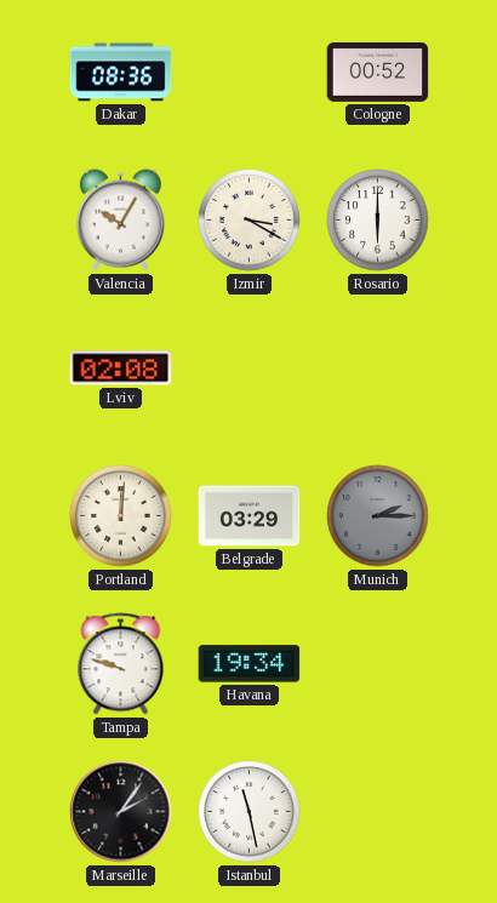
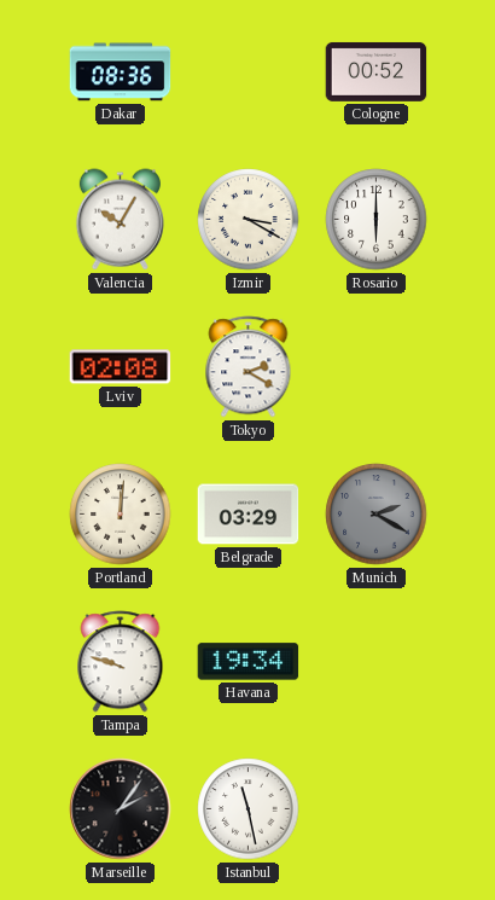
Tokyo: none -> 2:20
Munich: 2:15 -> 2:20
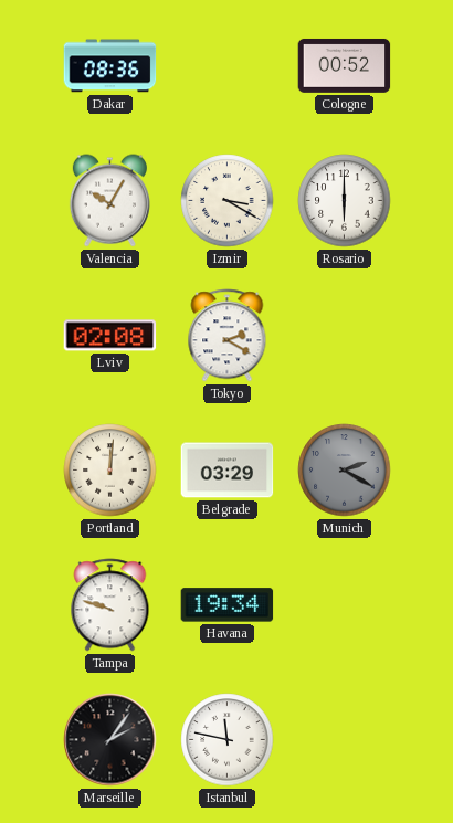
Istanbul: 11:28 -> 11:47
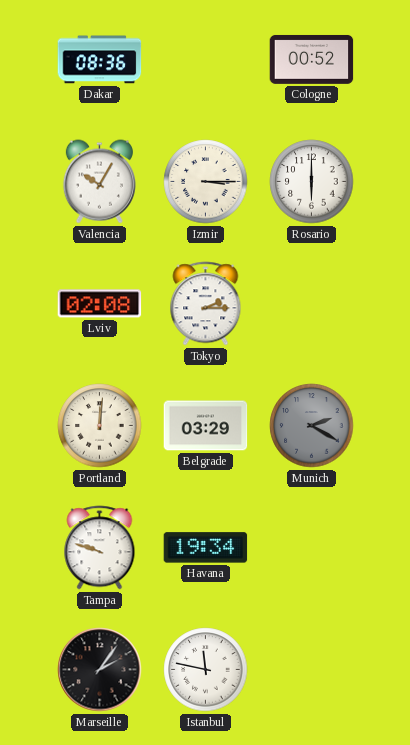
Izmir: 3:20 -> 3:15
Tokyo: 2:20 -> 2:15
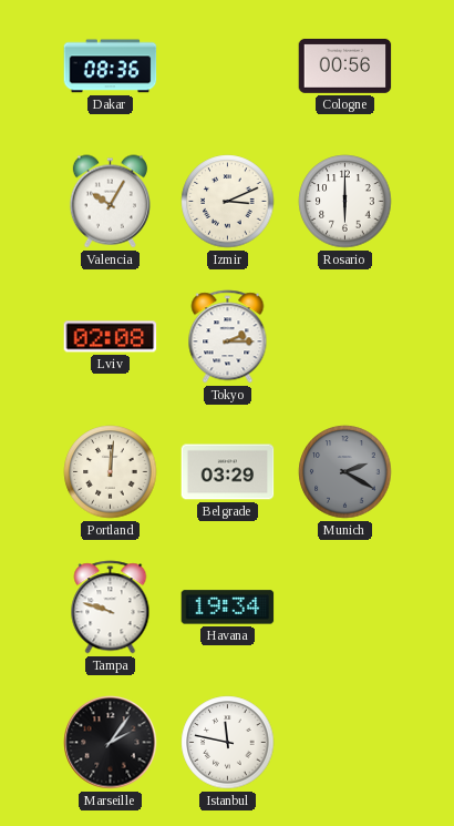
Cologne: 00:52 -> 00:56
Izmir: 3:15 -> 3:11
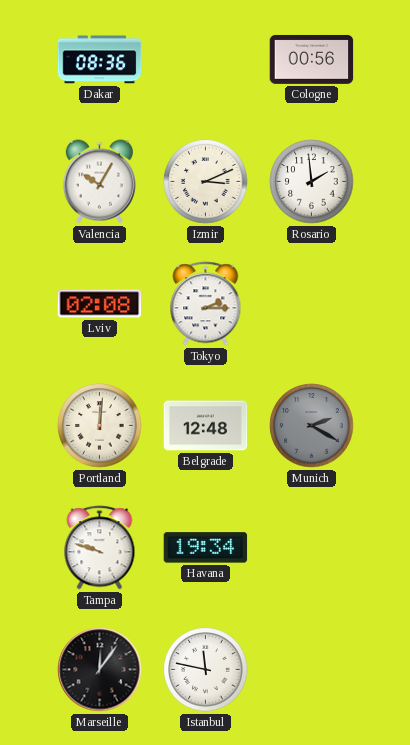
Rosario: 6:00 -> 1:59
Belgrade: 03:29 -> 12:48
Marseille: 2:06 -> 12:06
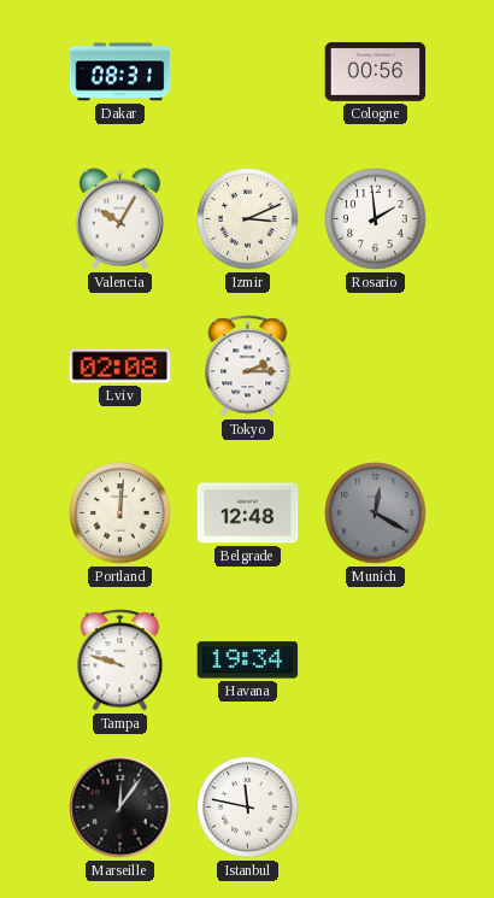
Dakar: 08:36 -> 08:31
Munich: 2:20 -> 12:20
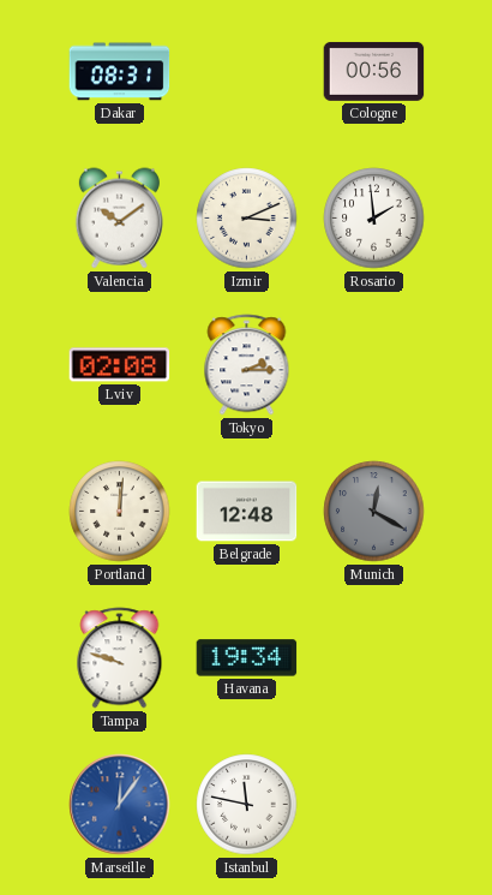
Valencia: 10:05 -> 10:09
Marseille dial: black -> blue
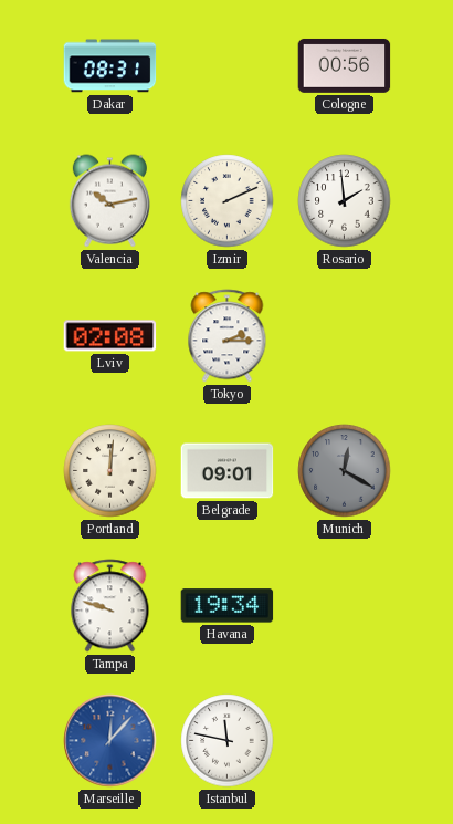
Valencia: 10:09 -> 10:13
Izmir: 3:11 -> 2:11
Belgrade: 12:48 -> 09:01
Marseille: 12:06 -> 12:07
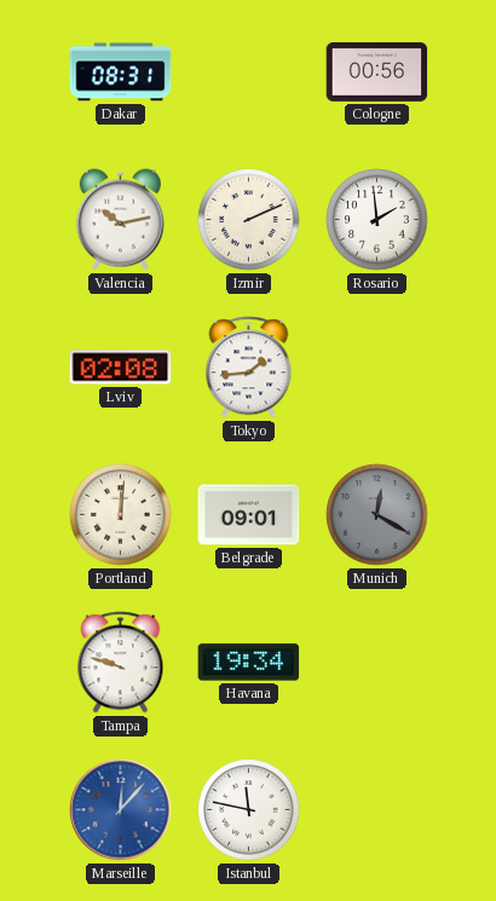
Tokyo: 2:15 -> 1:44
